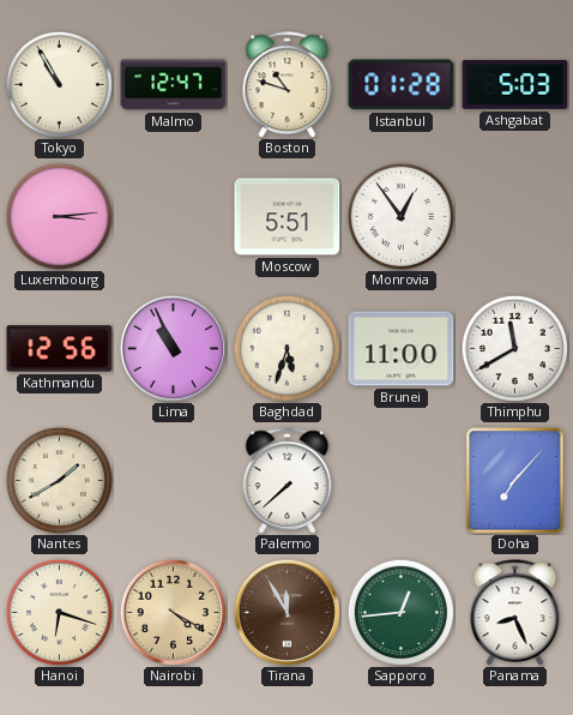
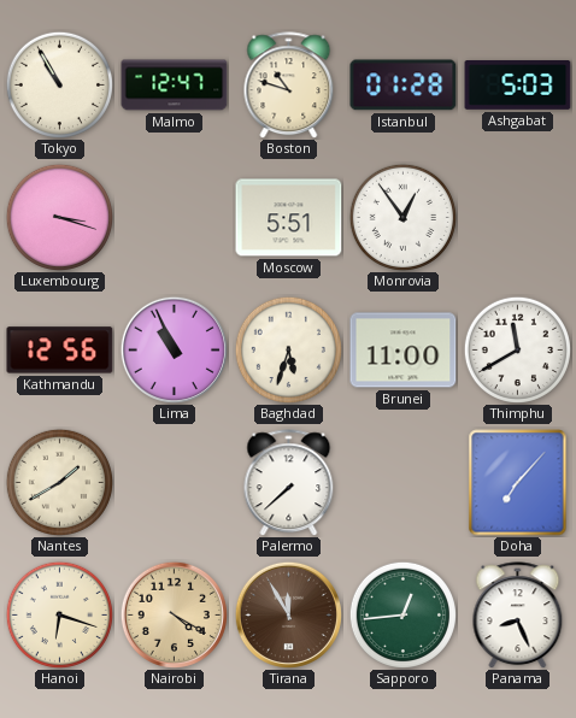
Luxembourg: 3:14 -> 3:18
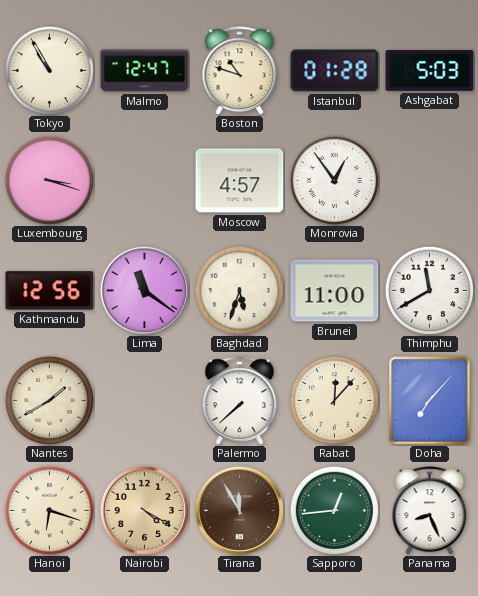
Moscow: 5:51 -> 4:57
Lima: 10:56 -> 11:21
Rabat: none -> 12:07
